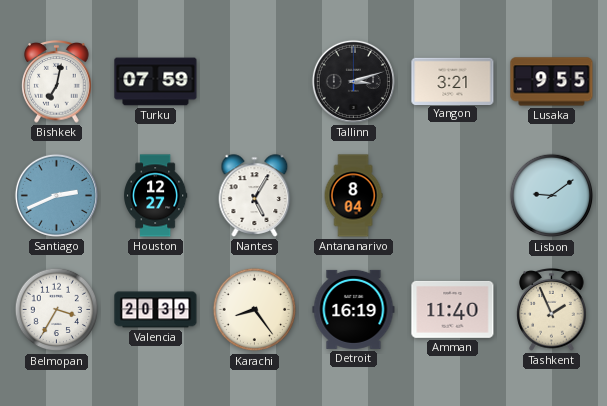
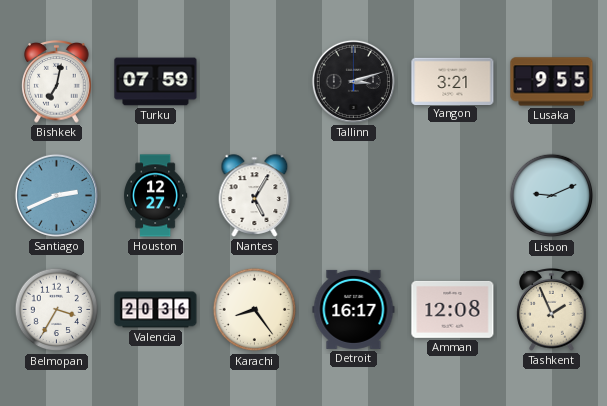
Antananarivo: 8:04 -> none
Lisbon: 9:09 -> 9:11
Valencia: 20:39 -> 20:36
Detroit: 16:19 -> 16:17
Amman: 11:40 -> 12:08
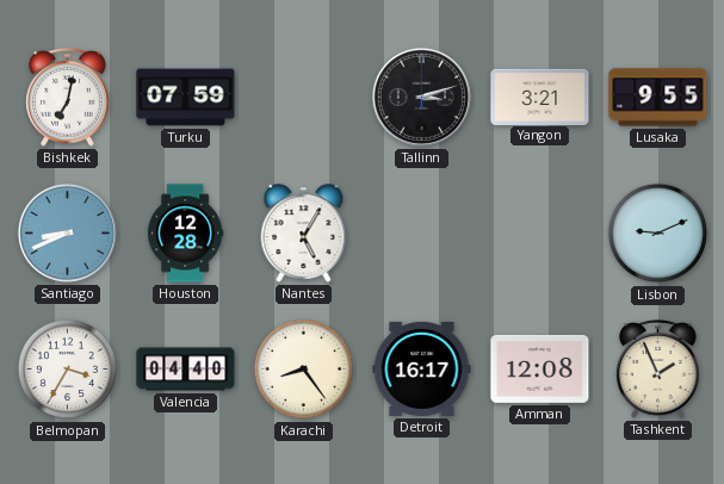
Santiago: 2:41 -> 8:41
Houston: 12:27 -> 12:28
Valencia: 20:36 -> 04:40
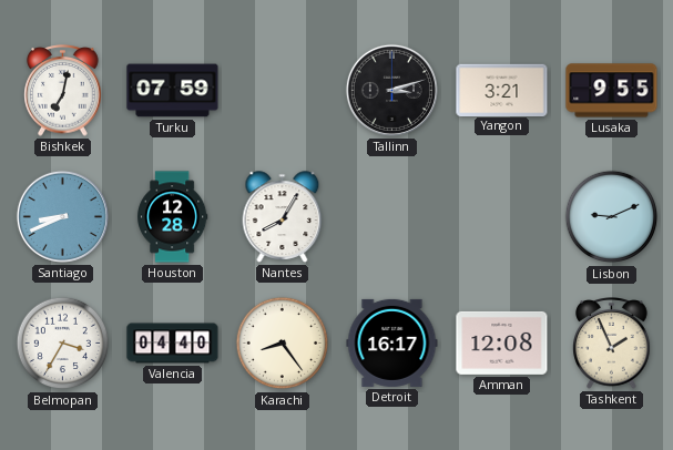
Nantes: 5:05 -> 8:05
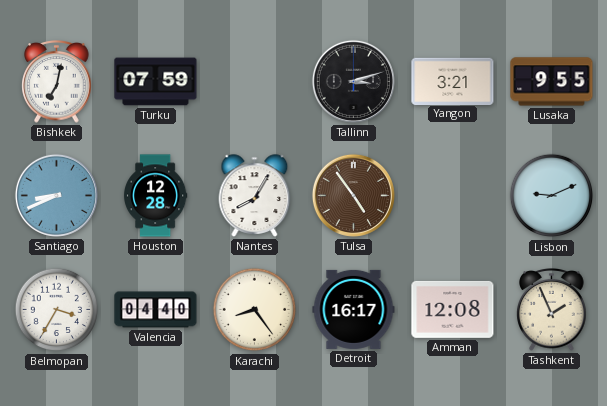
Tulsa: none -> 4:54
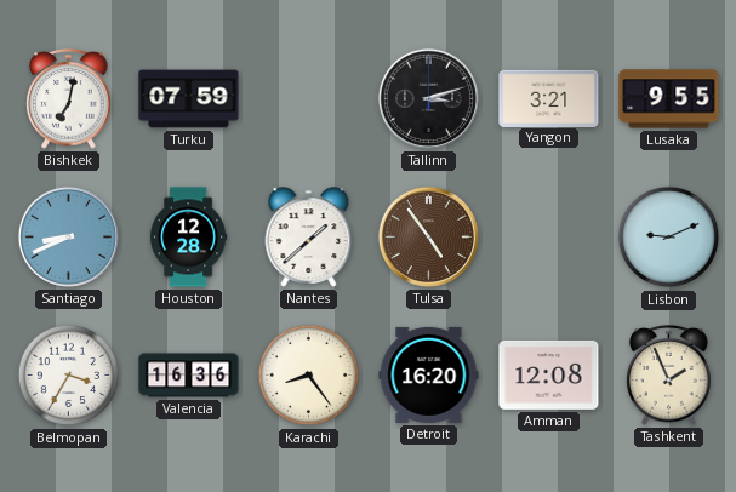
Nantes: 8:05 -> 1:38
Valencia: 04:40 -> 16:36
Detroit: 16:17 -> 16:20
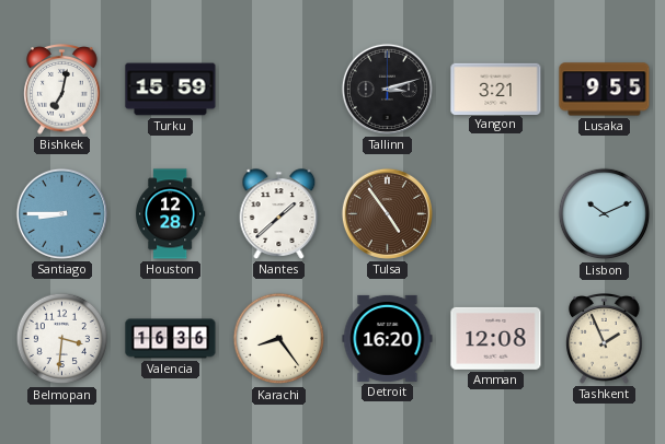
Turku: 07:59 -> 15:59
Santiago: 8:41 -> 8:45
Lisbon: 9:11 -> 10:11
Belmopan: 3:35 -> 3:31
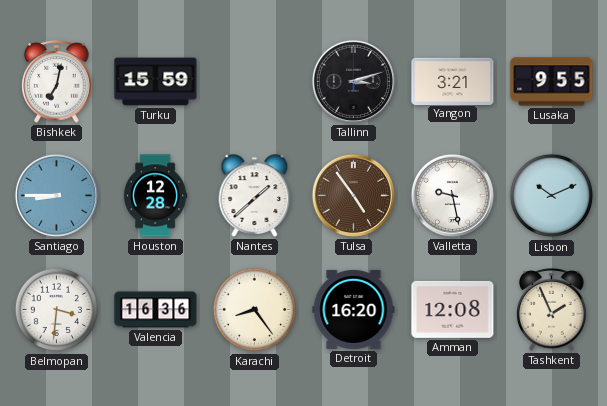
Valletta: none -> 9:28
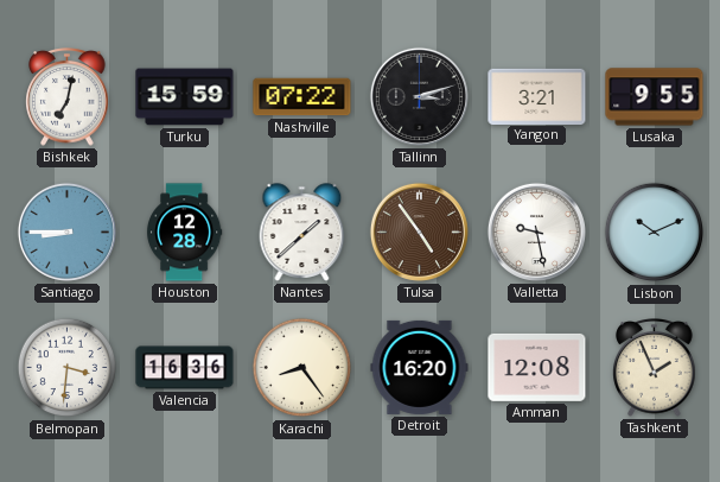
Nashville: none -> 07:22
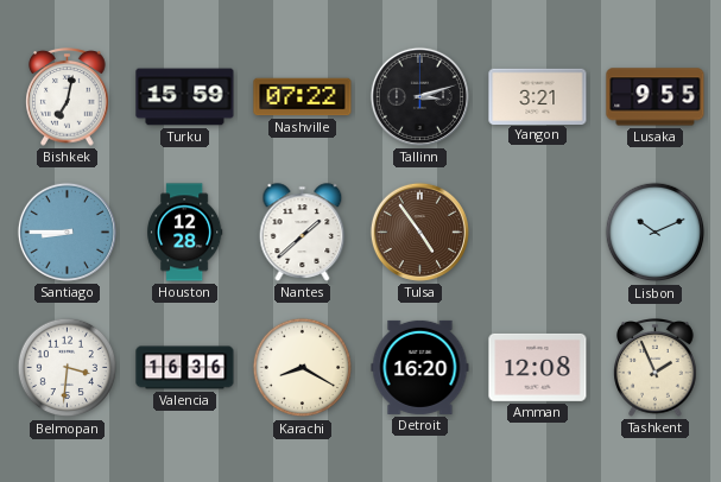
Valletta: 9:28 -> none
Karachi: 8:24 -> 8:20
